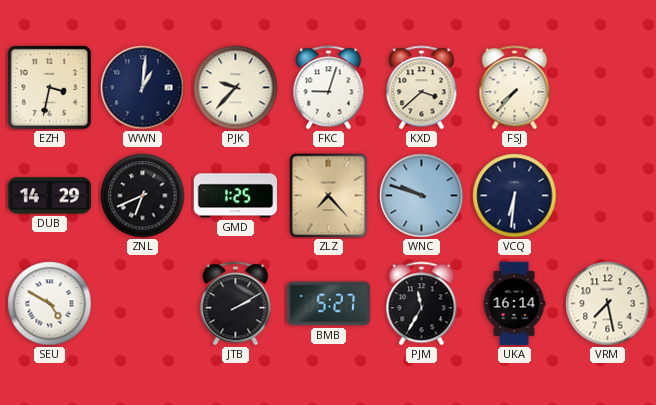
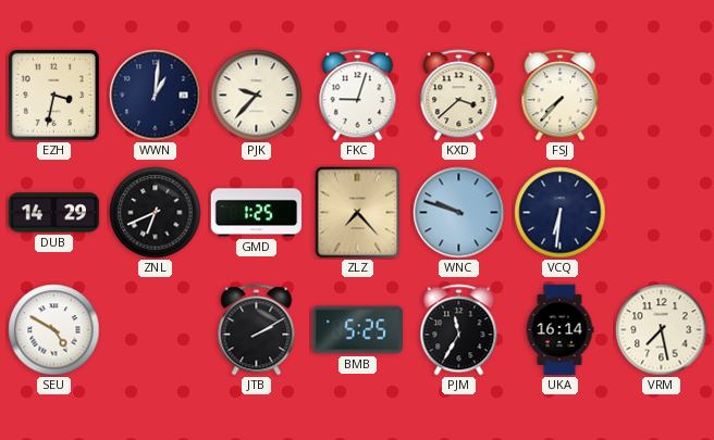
BMB: 5:27 -> 5:25
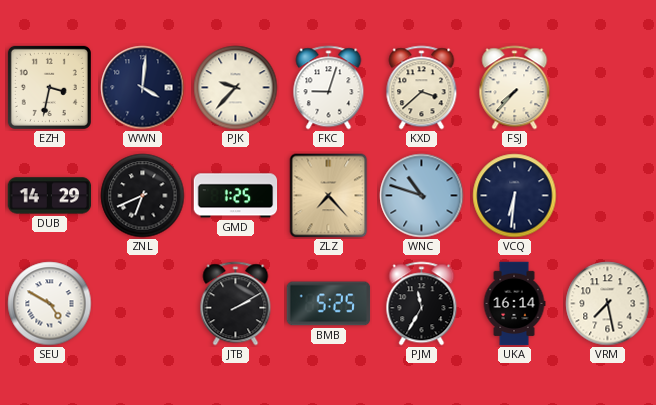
WWN: 1:01 -> 4:01
WNC: 9:48 -> 10:48
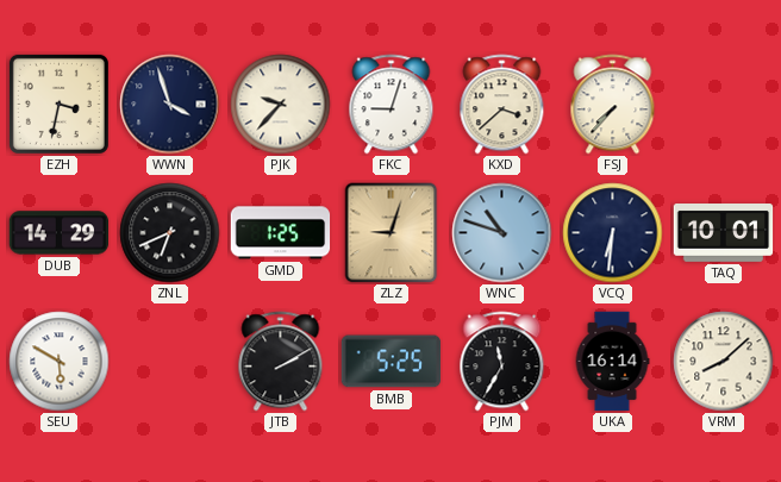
WWN: 4:01 -> 3:57
ZLZ: 7:23 -> 9:03
TAQ: none -> 10:01
SEU: 4:50 -> 5:50
VRM: 7:28 -> 8:08
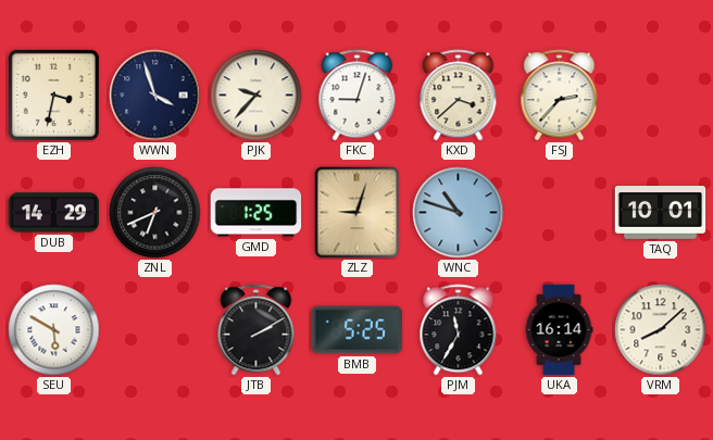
FSJ: 7:37 -> 2:37
VCQ: 6:31 -> none
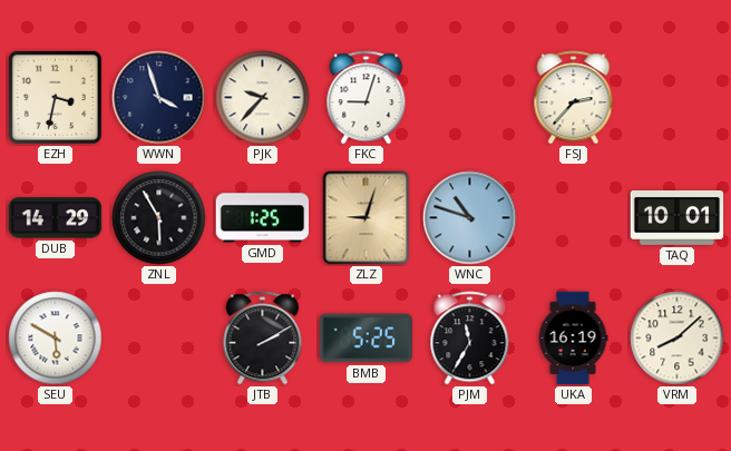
KXD: 3:38 -> none
ZNL: 6:41 -> 5:55
UKA: 16:14 -> 16:19
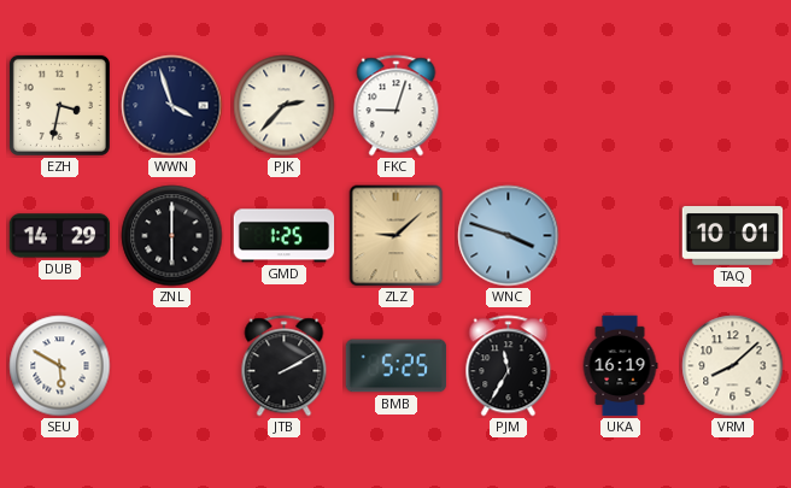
PJK: 9:37 -> 2:37
FSJ: 2:37 -> none
ZNL: 5:55 -> 6:00
ZLZ: 9:03 -> 9:08
WNC: 10:48 -> 3:48
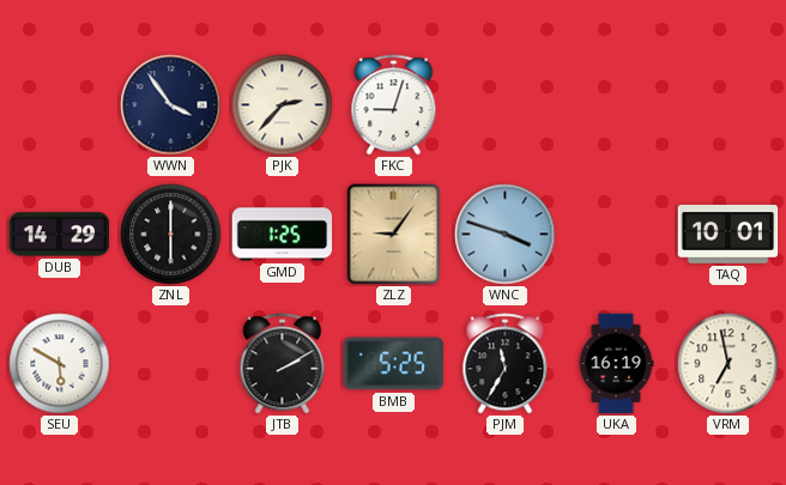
EZH: 3:32 -> none
WWN: 3:57 -> 3:54
ZLZ: 9:08 -> 9:06
VRM: 8:08 -> 6:58
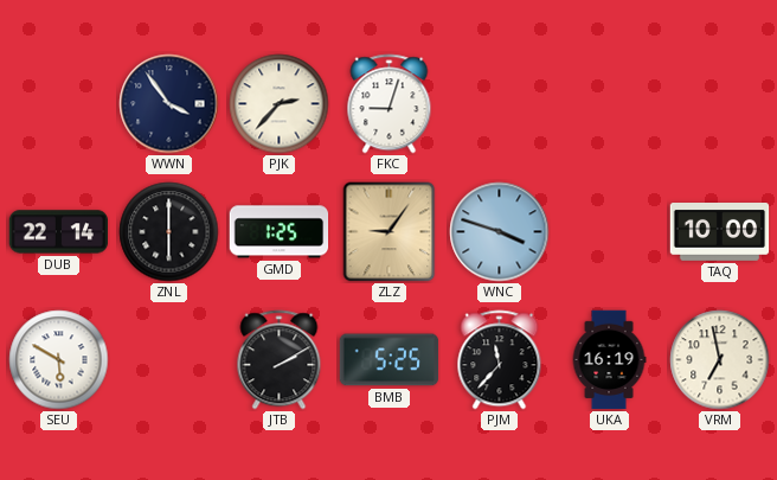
DUB: 14:29 -> 22:14
TAQ: 10:01 -> 10:00
PJM: 11:35 -> 11:37
